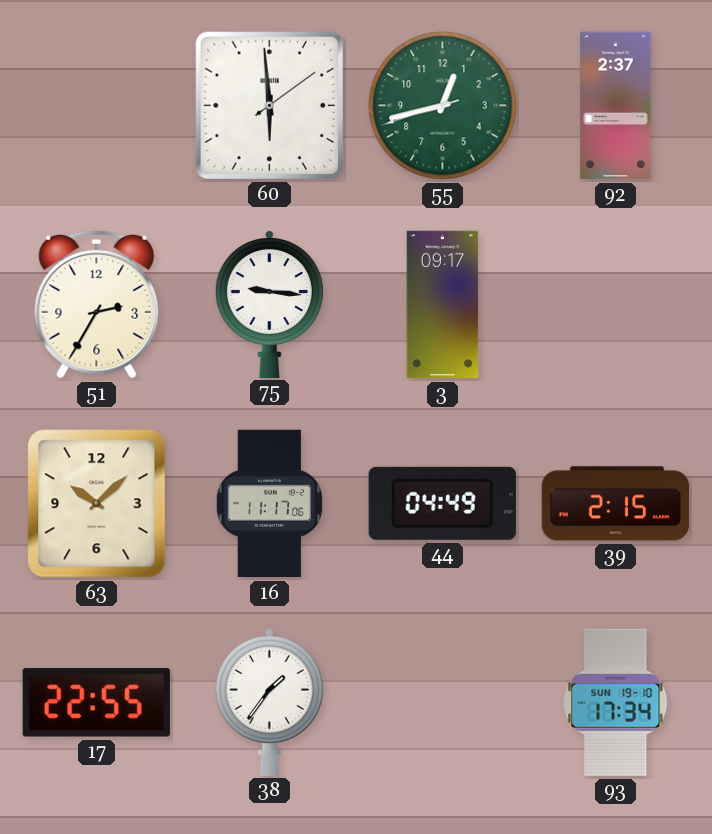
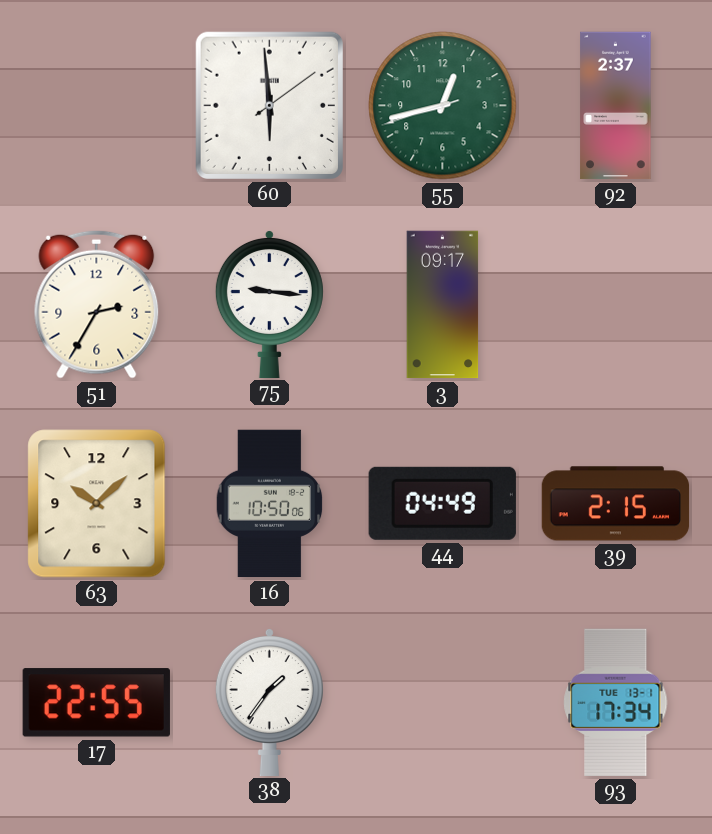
16: 11:17 -> 10:50
93 date: SUN 19-10 -> TUE 13-1
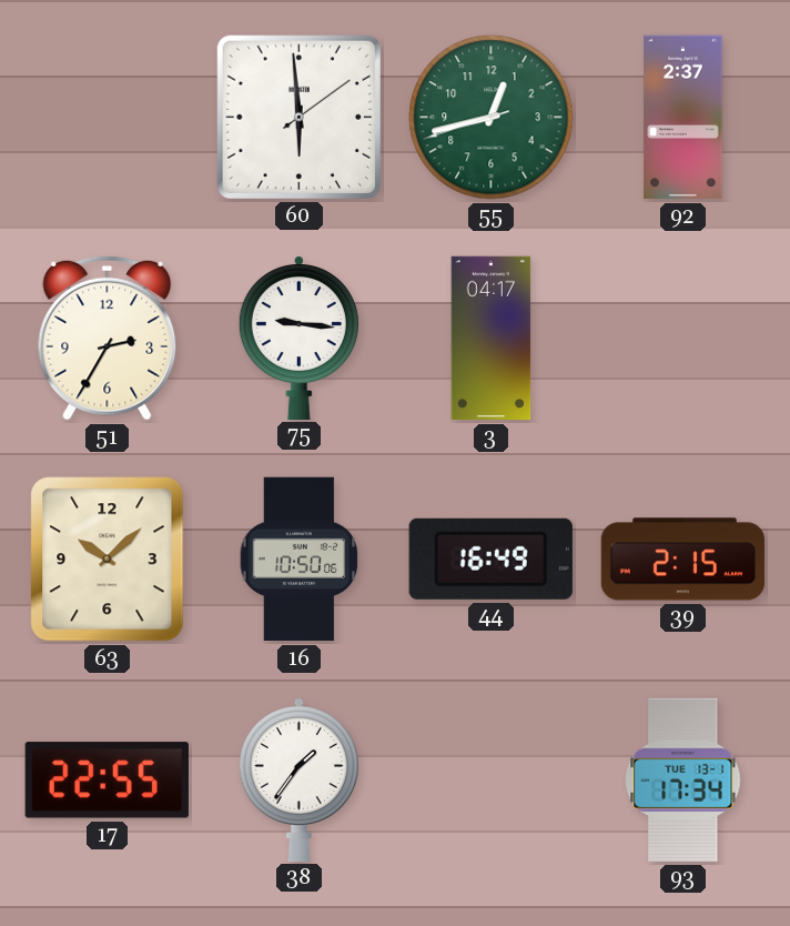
3: 09:17 -> 04:17
44: 04:49 -> 16:49
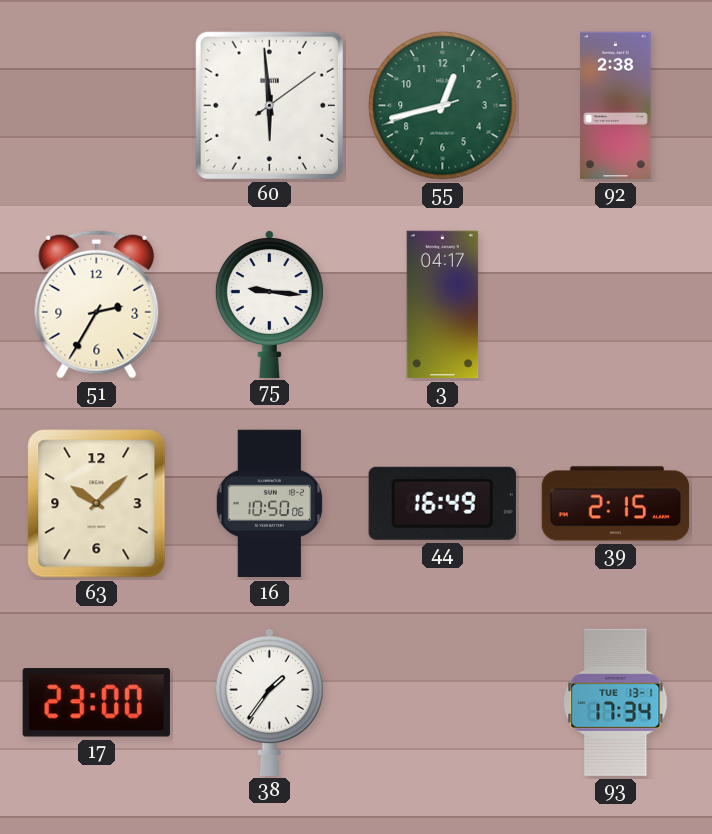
92: 2:37 -> 2:38
17: 22:55 -> 23:00
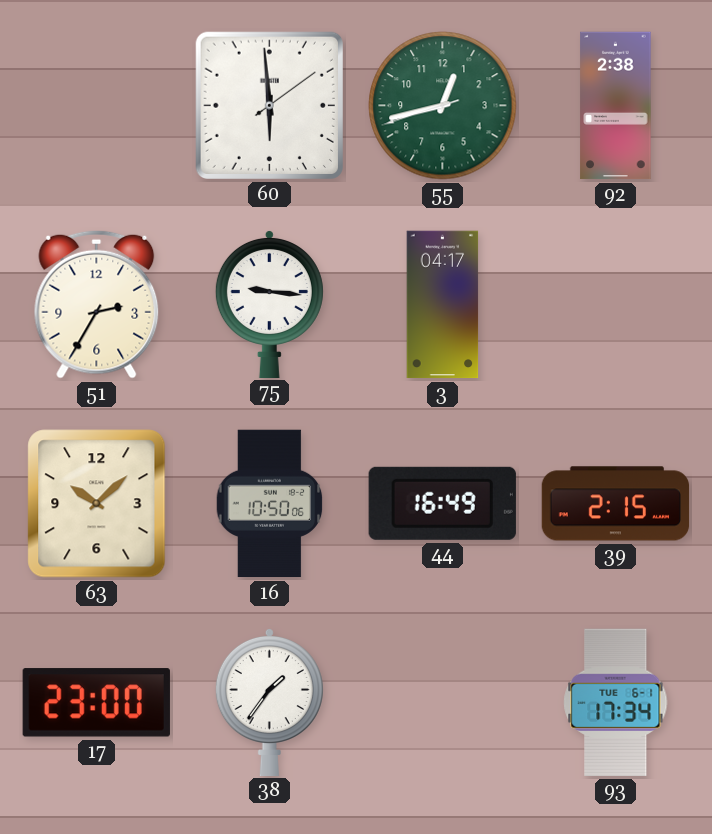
93 date: TUE 13-1 -> TUE 6-1
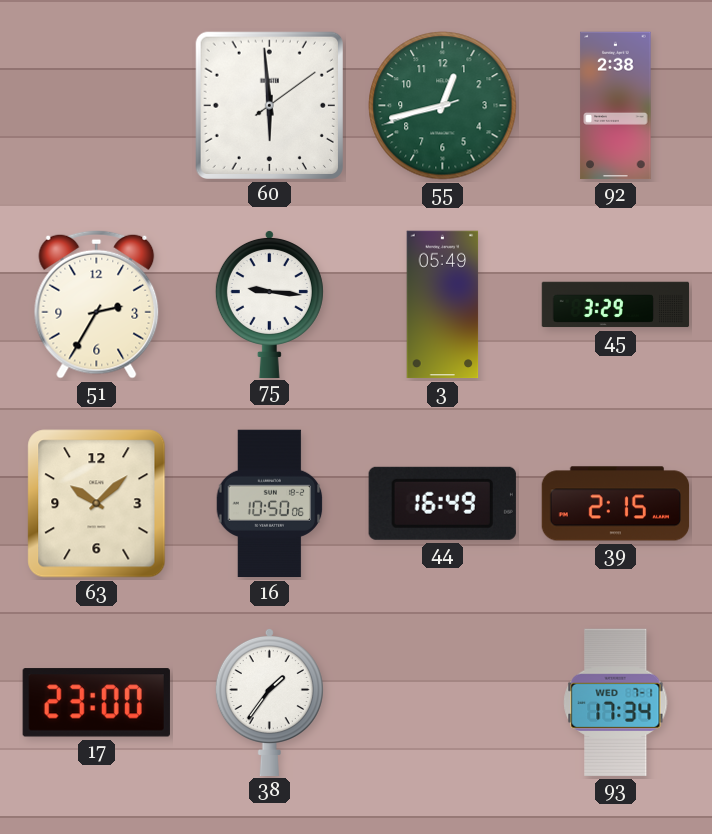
3: 04:17 -> 05:49
45: none -> 3:29
93 date: TUE 6-1 -> WED 7-1
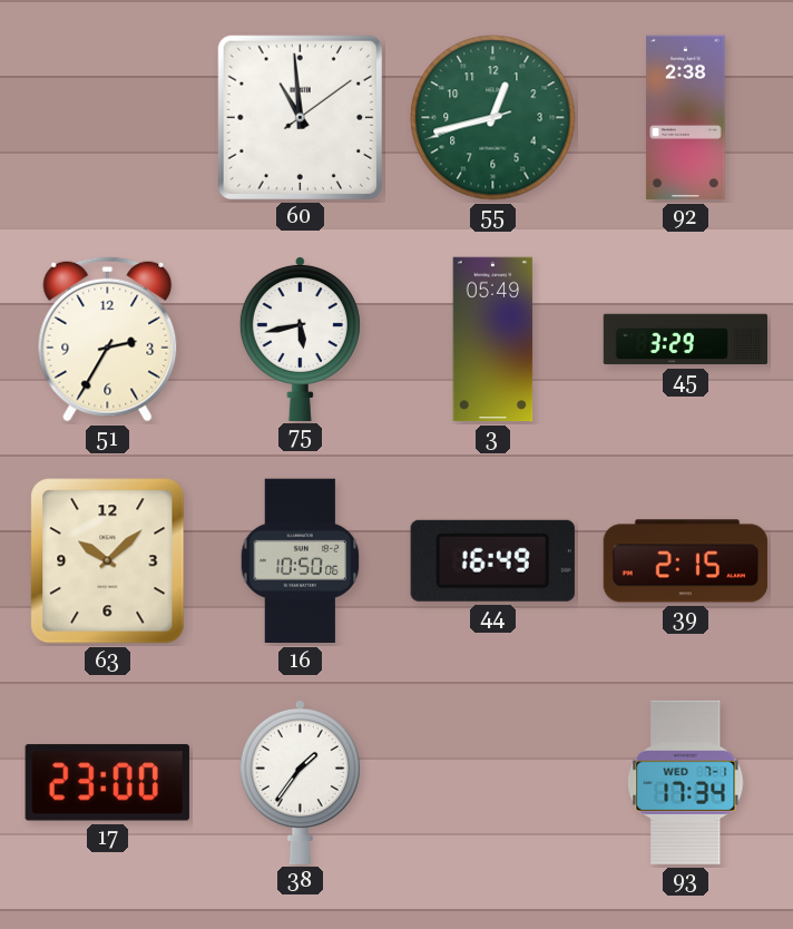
60: 5:59 -> 10:59
75: 9:16 -> 5:43
